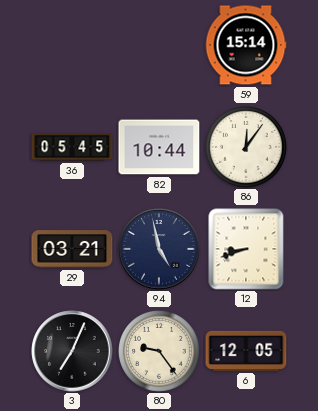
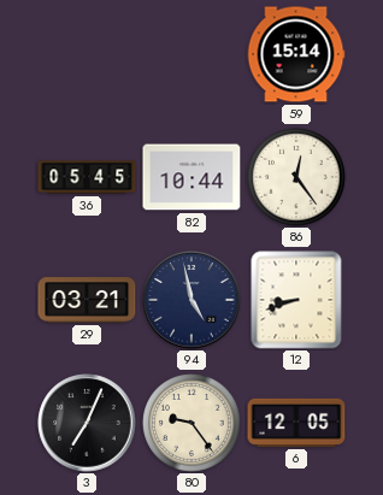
86: 12:06 -> 12:24
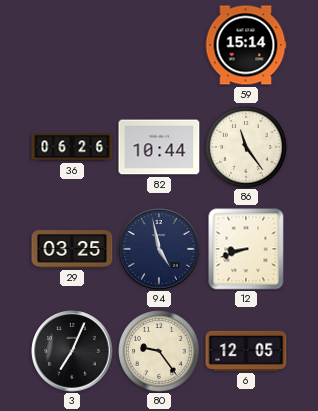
36: 05:45 -> 06:26
86: 12:24 -> 11:24
29: 03:21 -> 03:25
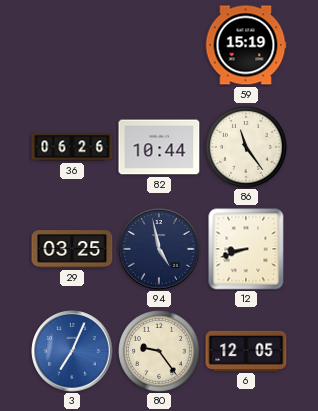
59: 15:14 -> 15:19
3 dial: black -> blue
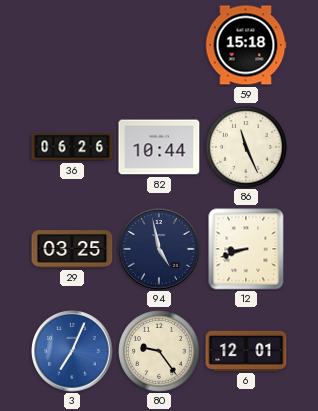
59: 15:19 -> 15:18
86: 11:24 -> 11:26
6: 12:05 -> 12:01
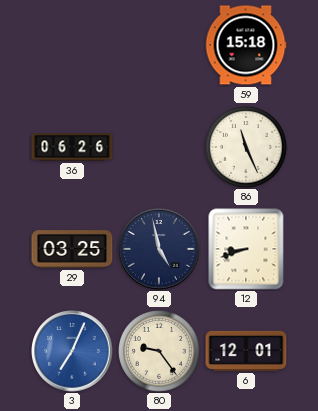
82: 10:44 -> none
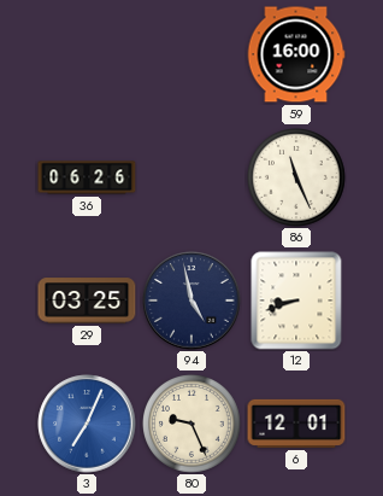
59: 15:18 -> 16:00
80: 9:24 -> 9:26
